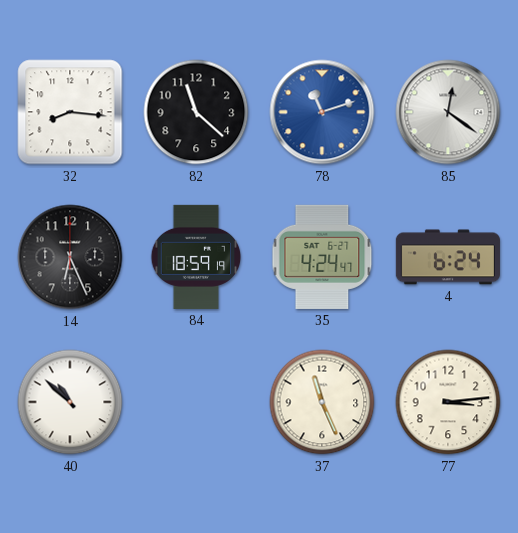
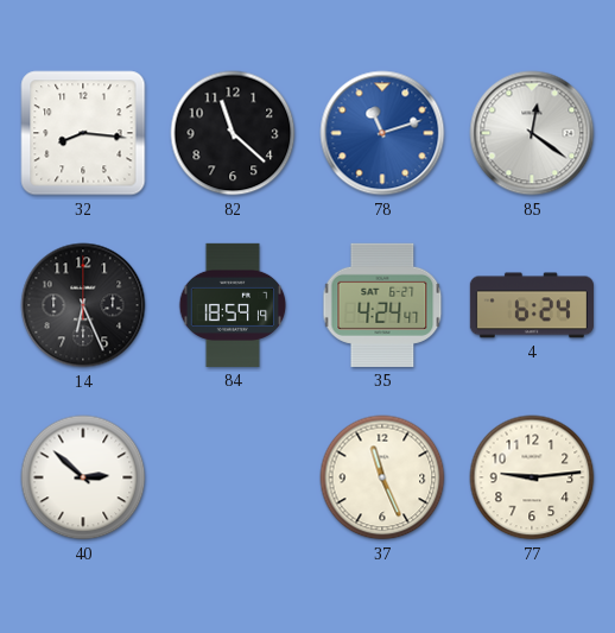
40: 10:52 -> 2:52
77: 3:14 -> 9:14
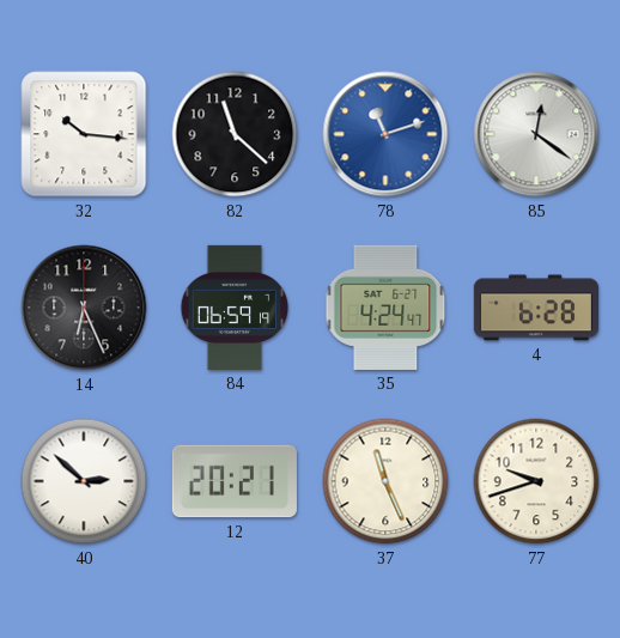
32: 8:16 -> 10:16
84: 18:59 -> 06:59
4: 6:24 -> 6:28
12: none -> 20:21
77: 9:14 -> 9:42
